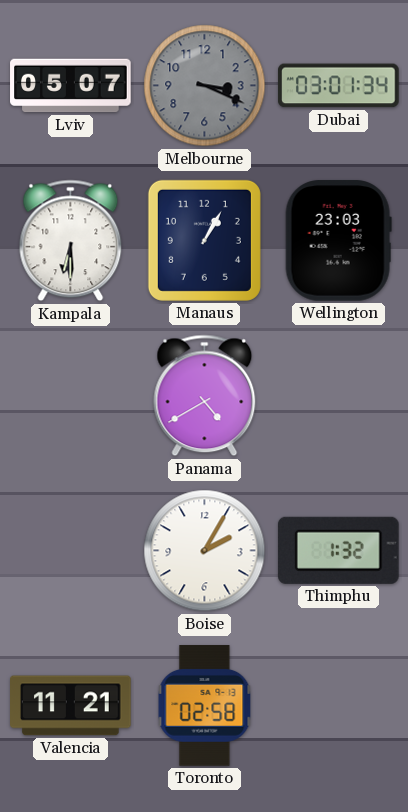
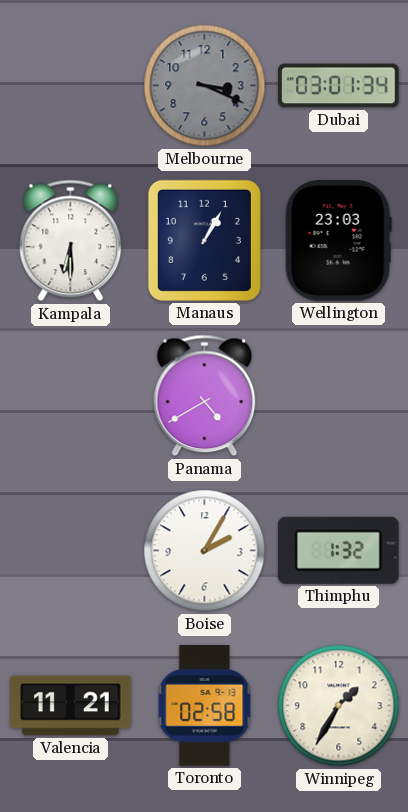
Lviv: 05:07 -> none
Winnipeg: none -> 1:35
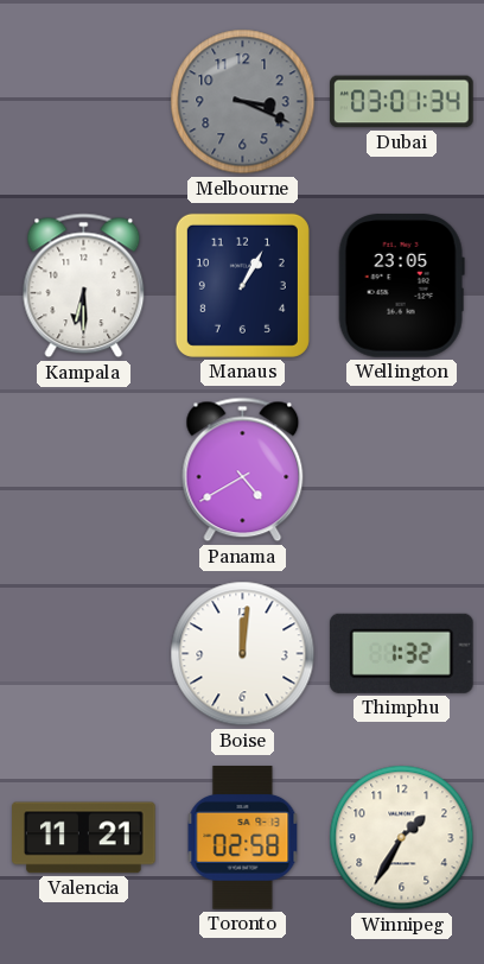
Wellington: 23:03 -> 23:05
Boise: 2:05 -> 12:01
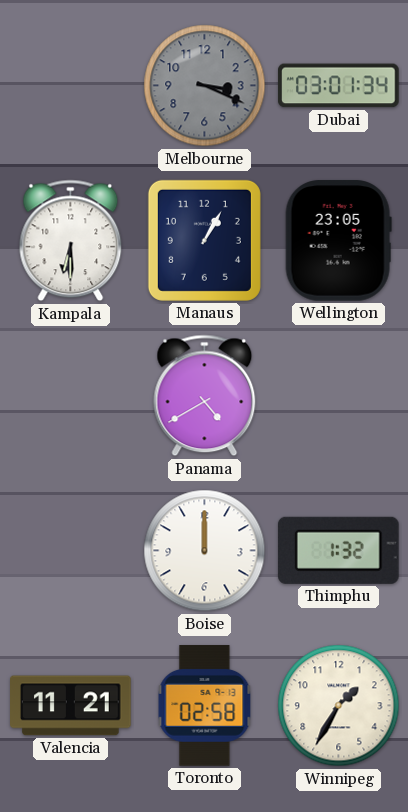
Boise: 12:01 -> 12:00
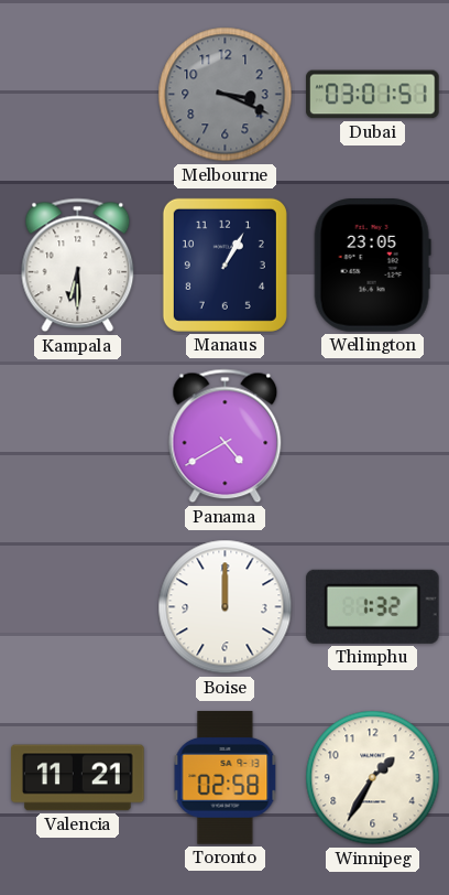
Dubai: 03:01:34 -> 03:01:51
